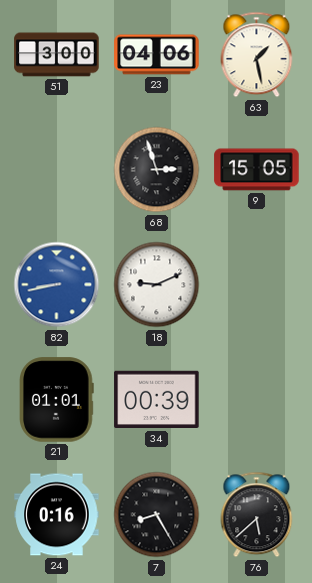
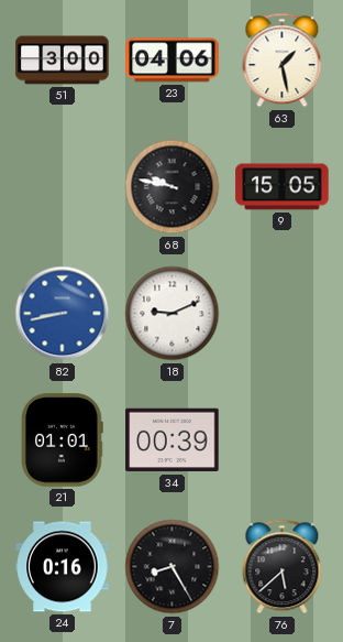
68: 2:57 -> 9:47
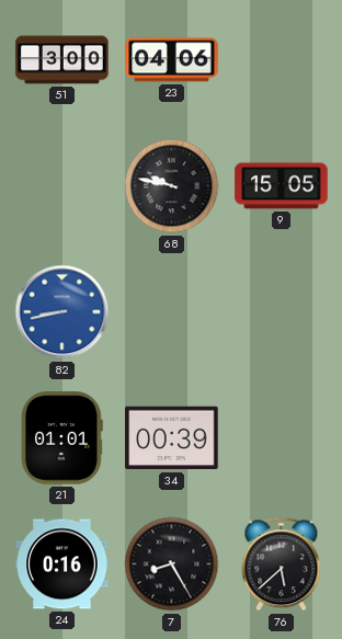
63: 1:28 -> none
18: 9:11 -> none
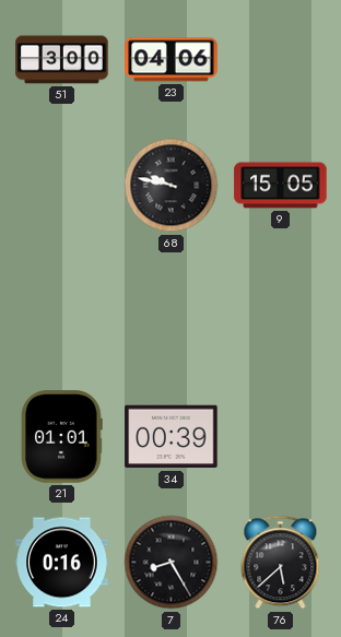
82: 8:43 -> none
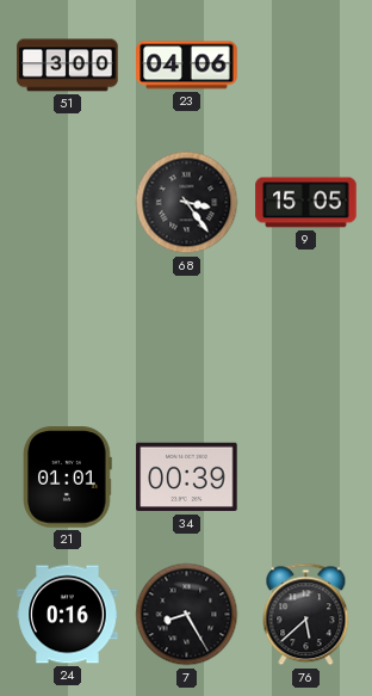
68: 9:47 -> 3:24
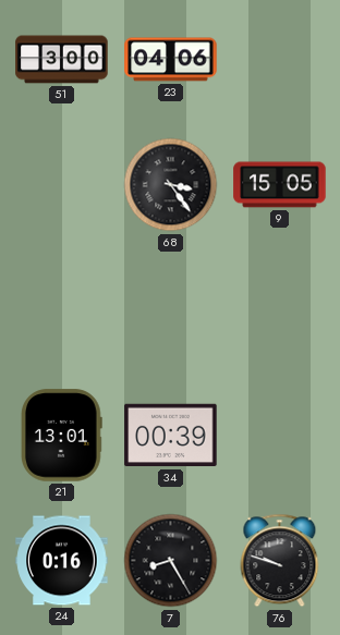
21: 01:01 -> 13:01
76: 5:38 -> 9:48
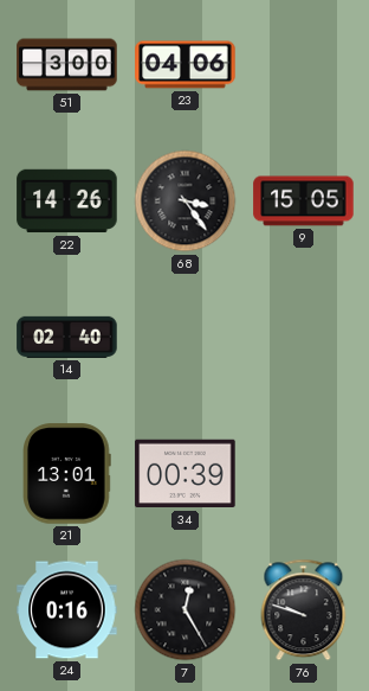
22: none -> 14:26
14: none -> 02:40
7: 8:25 -> 12:25
